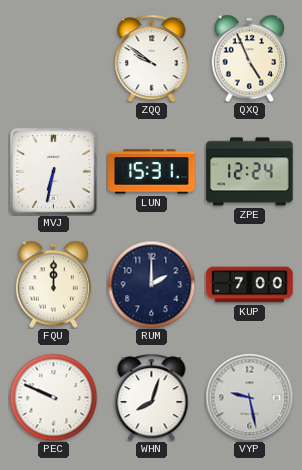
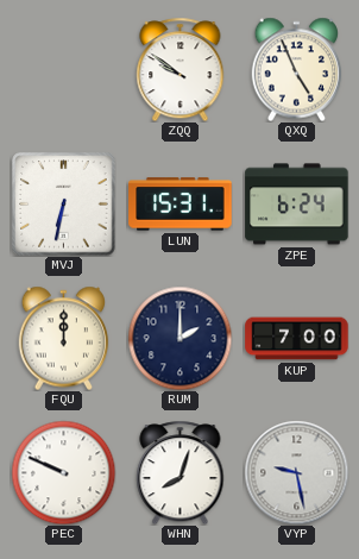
ZPE: 12:24 -> 6:24
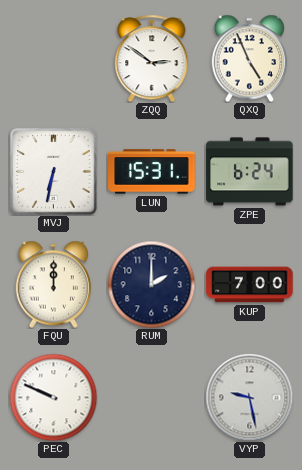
ZQQ: 9:51 -> 2:51
WHN: 8:03 -> none
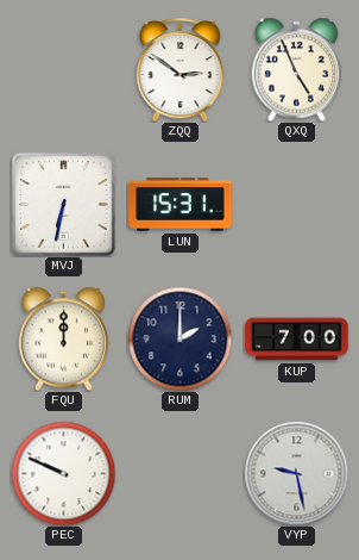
ZPE: 6:24 -> none
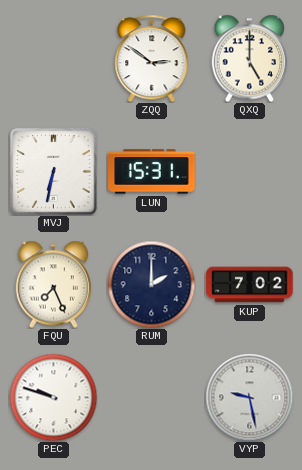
QXQ: 4:56 -> 5:00
FQU: 12:00 -> 7:26
KUP: 7:00 -> 7:02
PEC: 9:49 -> 9:48
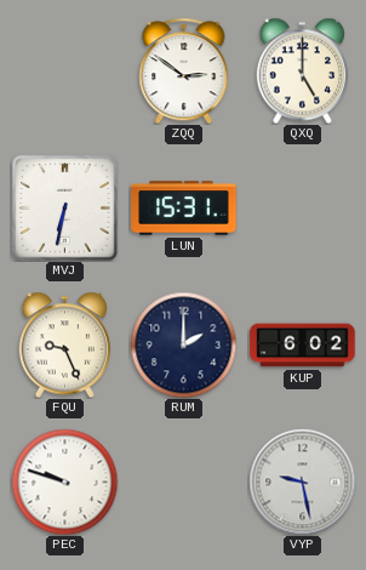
FQU: 7:26 -> 9:26
KUP: 7:02 -> 6:02
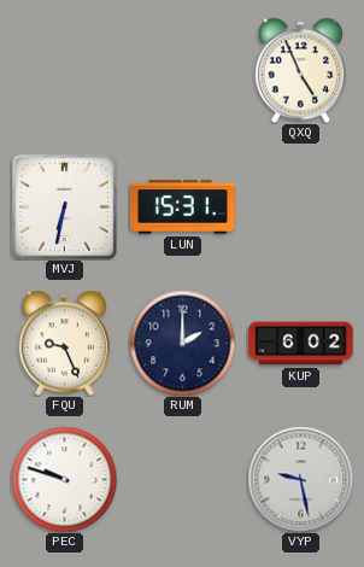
ZQQ: 2:51 -> none
QXQ: 5:00 -> 4:56
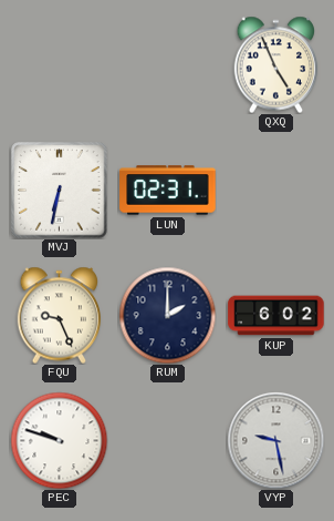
LUN: 15:31 -> 02:31
